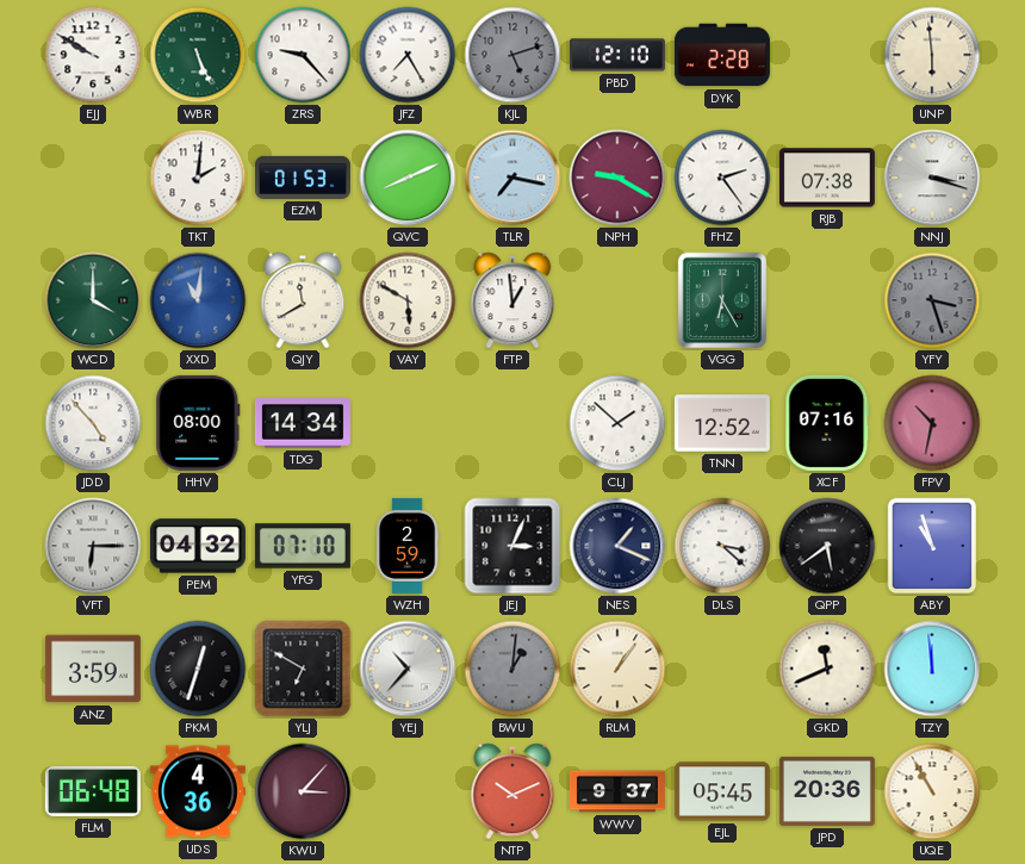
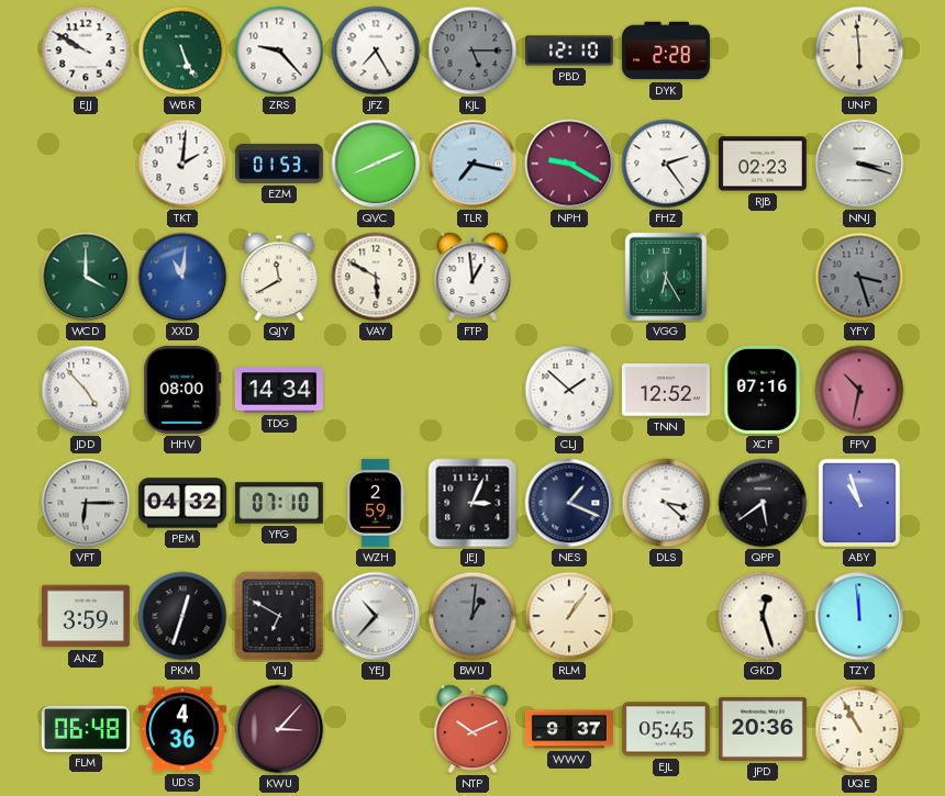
KJL: 5:12 -> 5:15
RJB: 07:38 -> 02:23
GKD: 11:41 -> 12:27
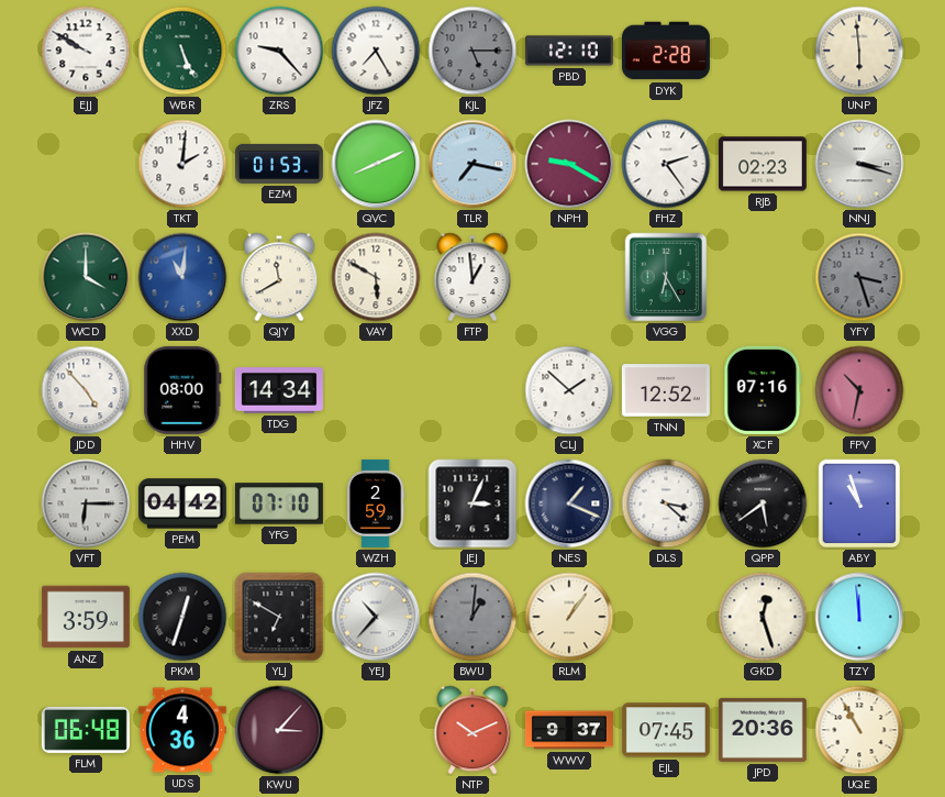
PEM: 04:32 -> 04:42
EJL: 05:45 -> 07:45
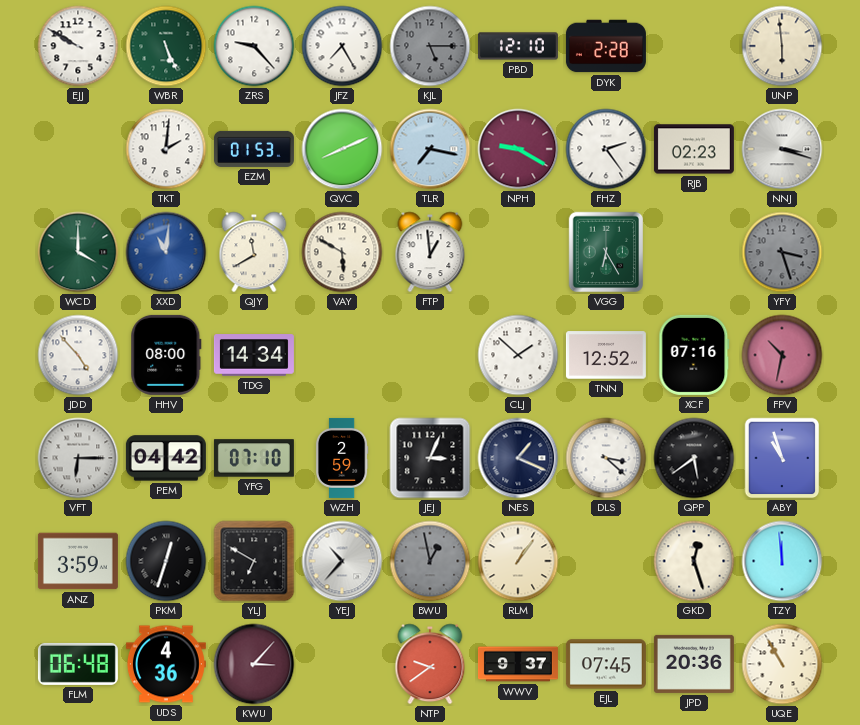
BWU: 1:01 -> 12:58
NTP: 10:11 -> 9:39
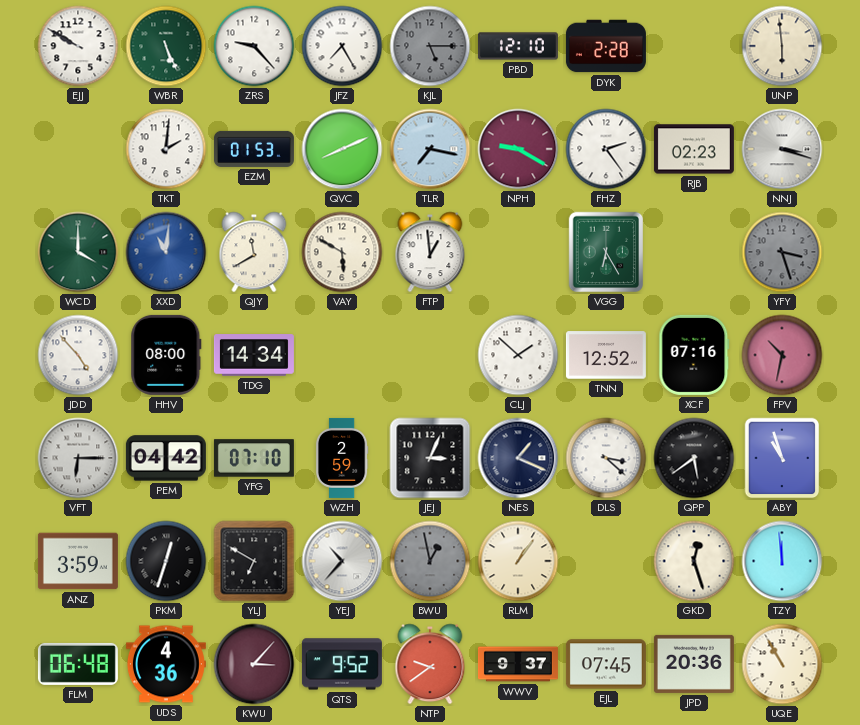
QTS: none -> 9:52
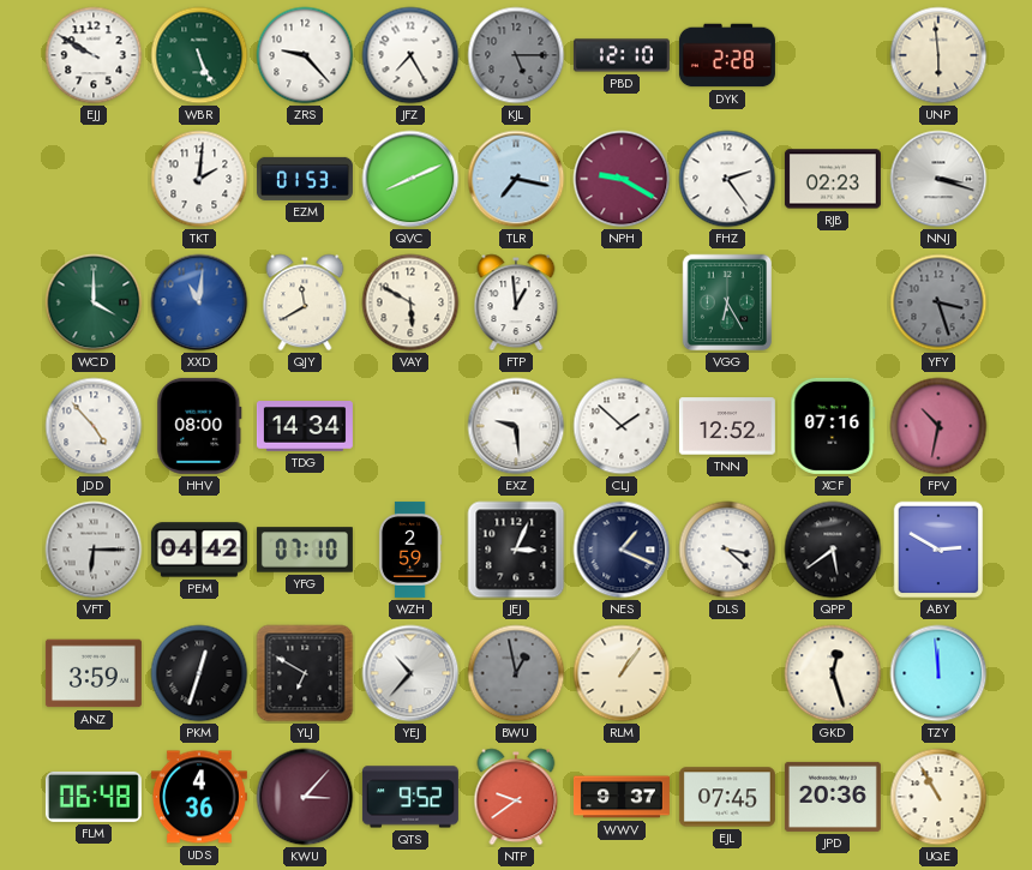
EXZ: none -> 9:29
ABY: 10:57 -> 2:50
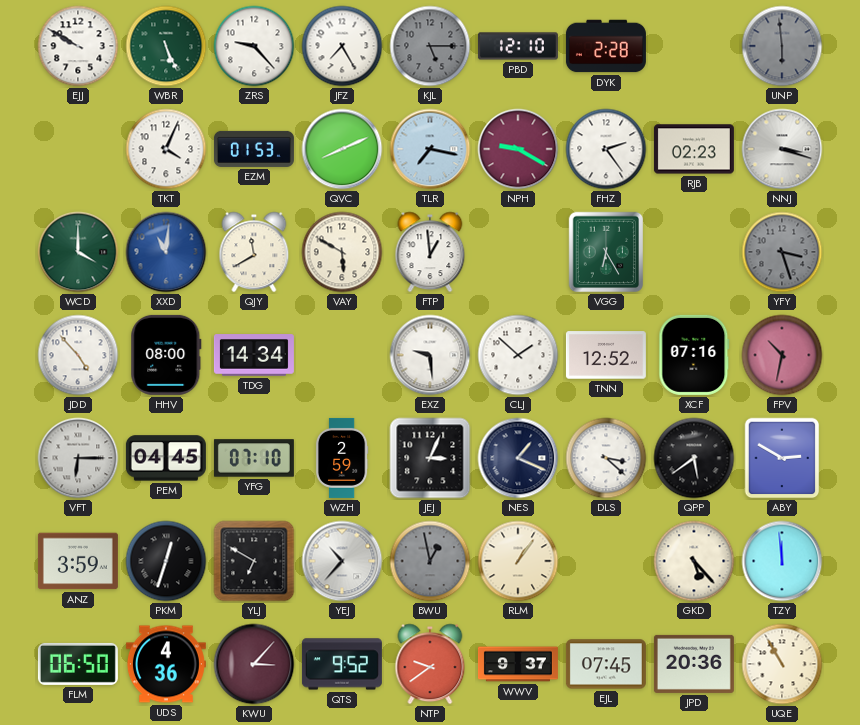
UNP dial: cream -> grey
TKT: 2:01 -> 4:04
PEM: 04:42 -> 04:45
GKD: 12:27 -> 5:23
FLM: 06:48 -> 06:50
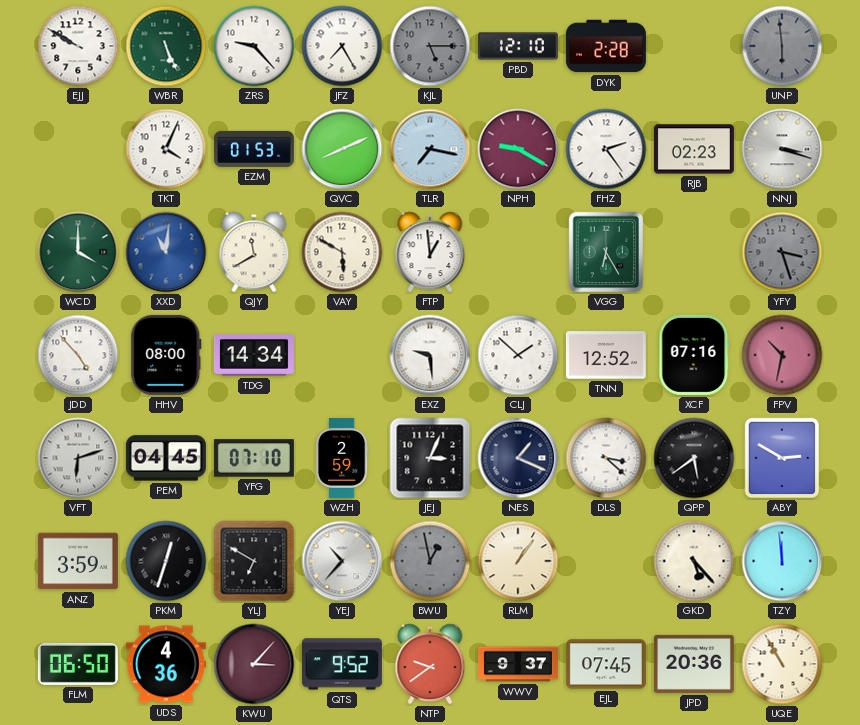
VFT: 6:15 -> 6:12
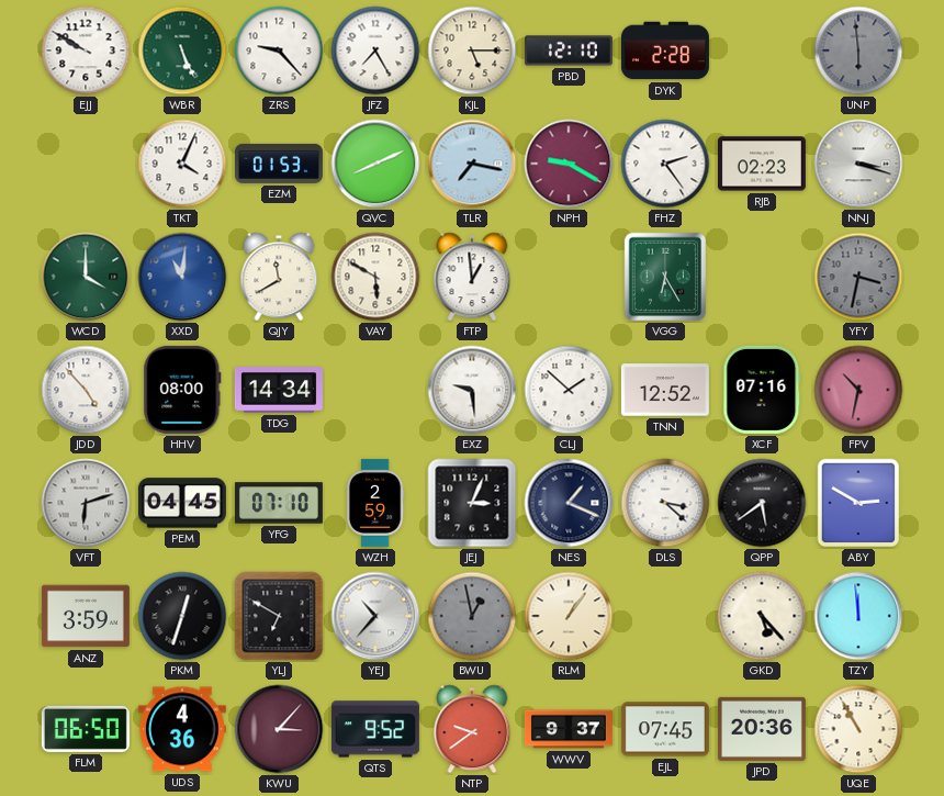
KJL dial: grey -> cream
YFY: 3:27 -> 3:32
